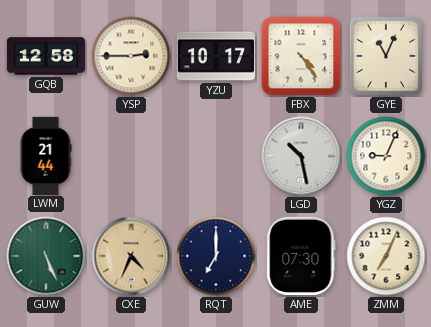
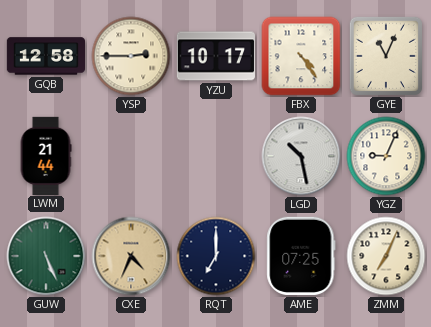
AME: 07:30 -> 07:25
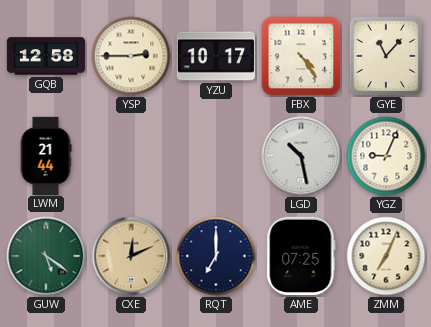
GYE: 11:04 -> 11:07
GUW: 5:26 -> 5:21
CXE: 4:34 -> 12:11
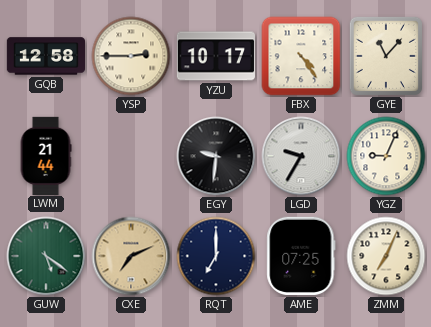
EGY: none -> 9:31
LGD: 10:28 -> 9:35
CXE: 12:11 -> 7:11
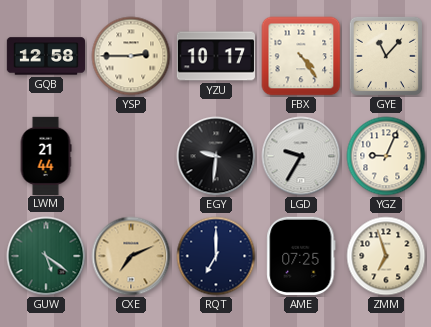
ZMM: 7:04 -> 6:57
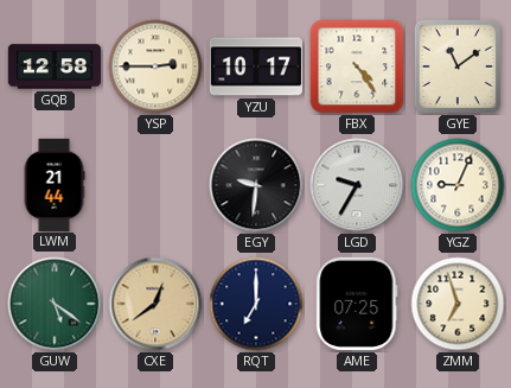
GYE: 11:07 -> 11:09
CXE: 7:11 -> 12:39
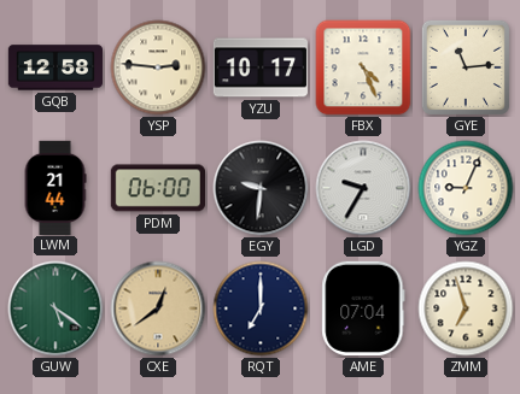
YSP: 2:45 -> 2:46
FBX: 4:24 -> 4:26
GYE: 11:09 -> 11:14
PDM: none -> 06:00
AME: 07:25 -> 07:04
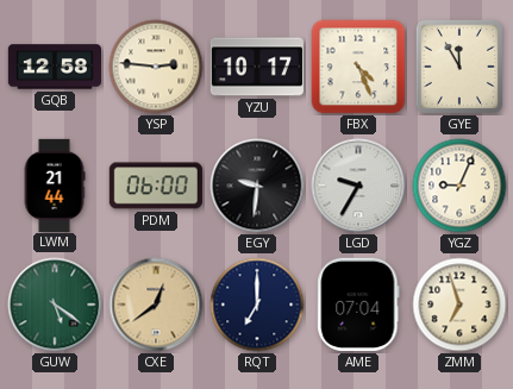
GYE: 11:14 -> 11:55
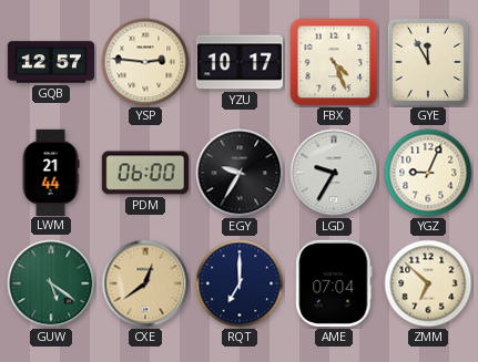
GQB: 12:58 -> 12:57
EGY: 9:31 -> 9:35
ZMM: 6:57 -> 6:52
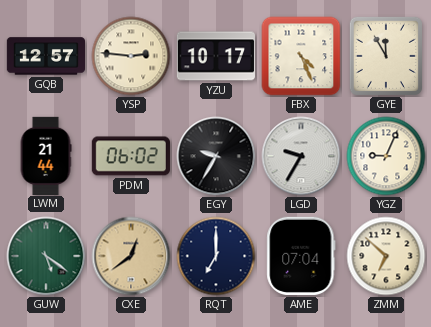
PDM: 06:00 -> 06:02
